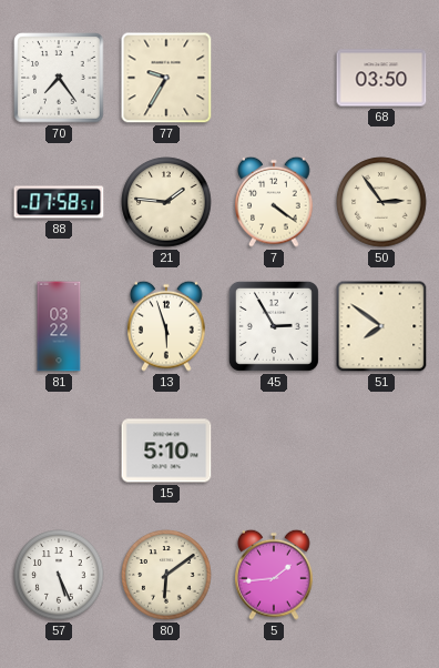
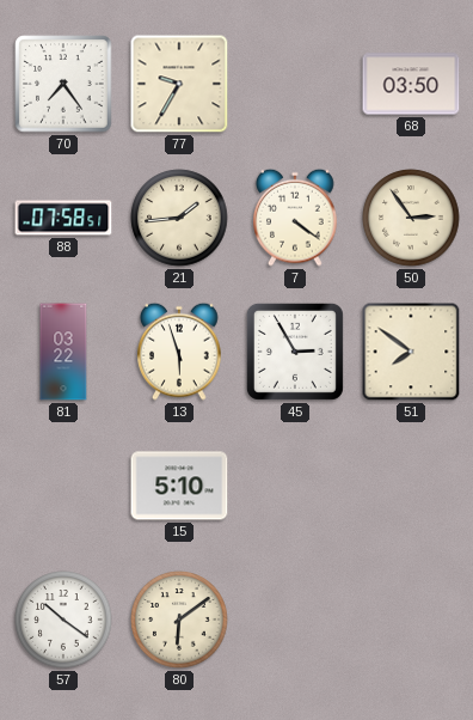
21: 1:46 -> 1:44
57: 5:26 -> 10:21
5: 1:44 -> none
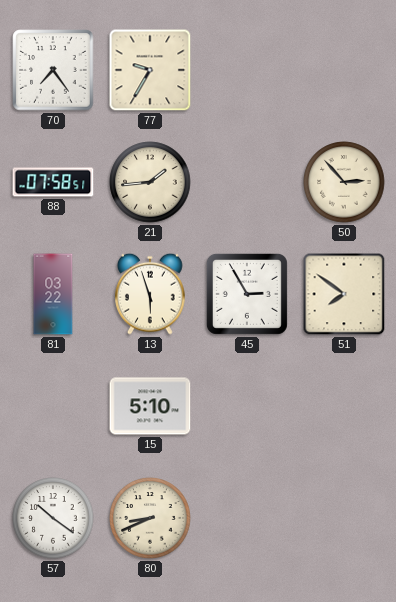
68: 03:50 -> none
7: 4:21 -> none
50: 2:54 -> 2:53
80: 6:09 -> 8:41
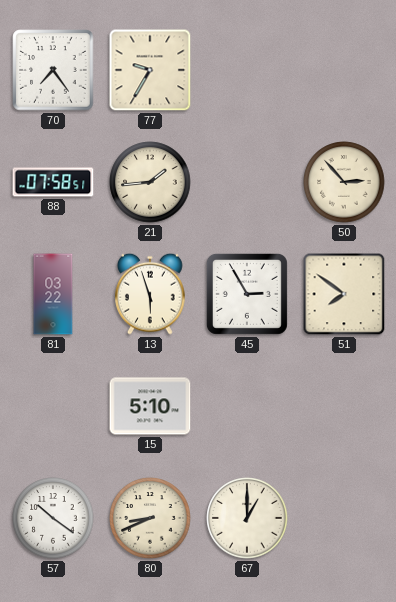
67: none -> 1:00
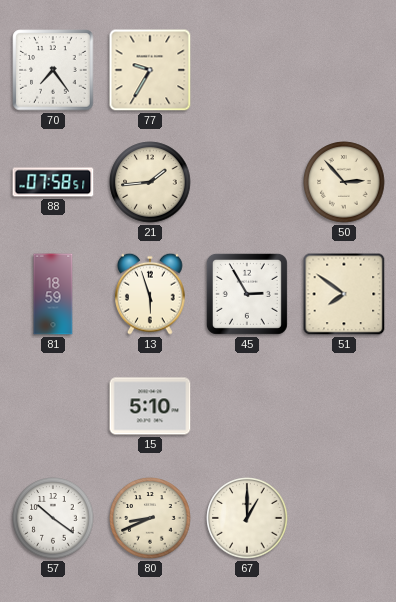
81: 03:22 -> 18:59
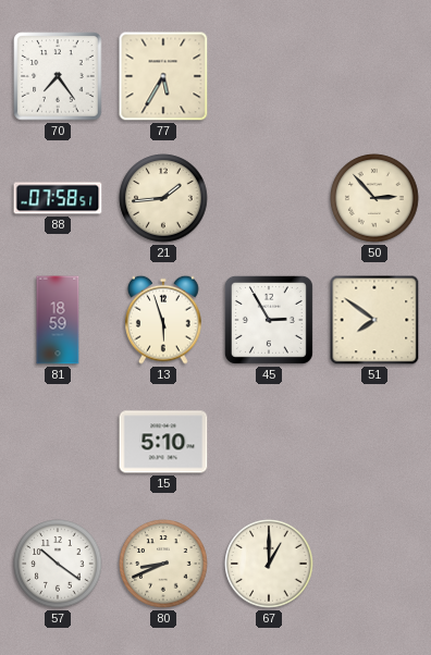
77: 9:35 -> 5:35
